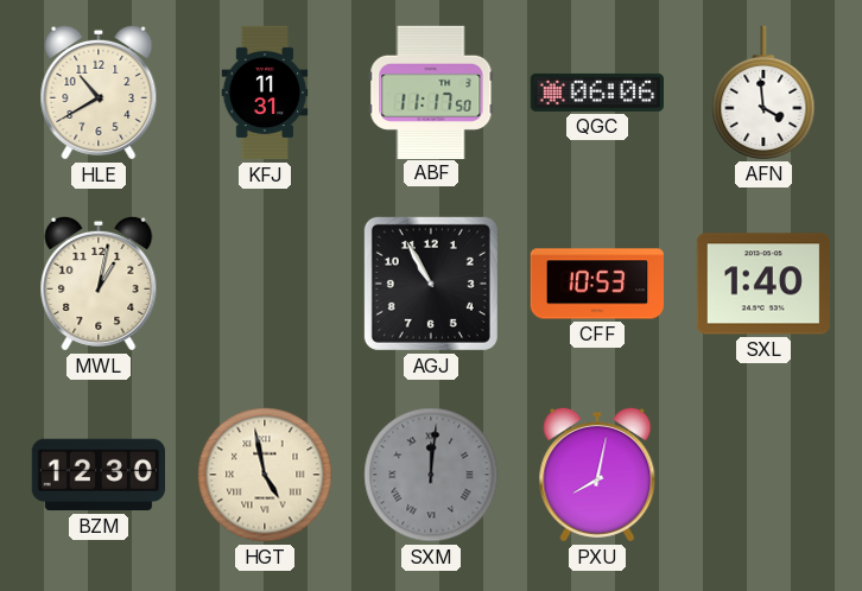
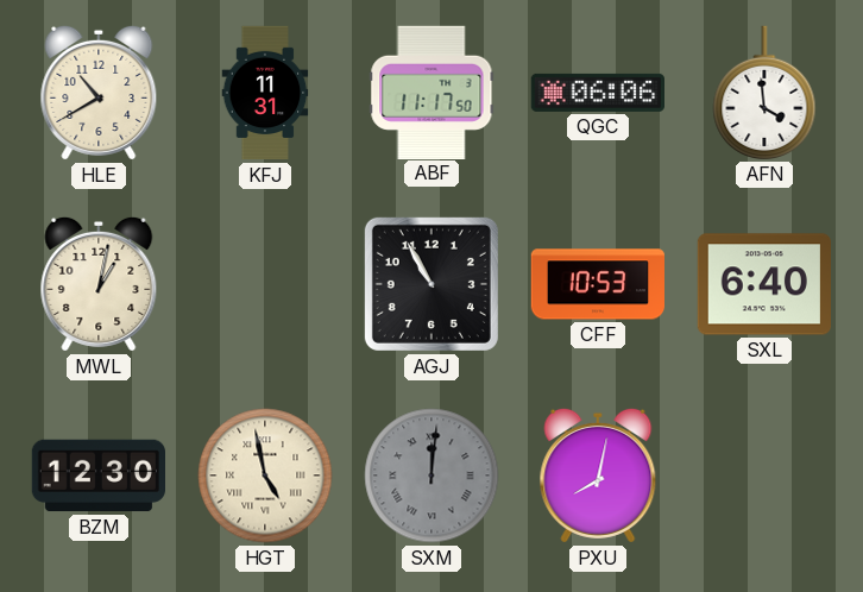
SXL: 1:40 -> 6:40
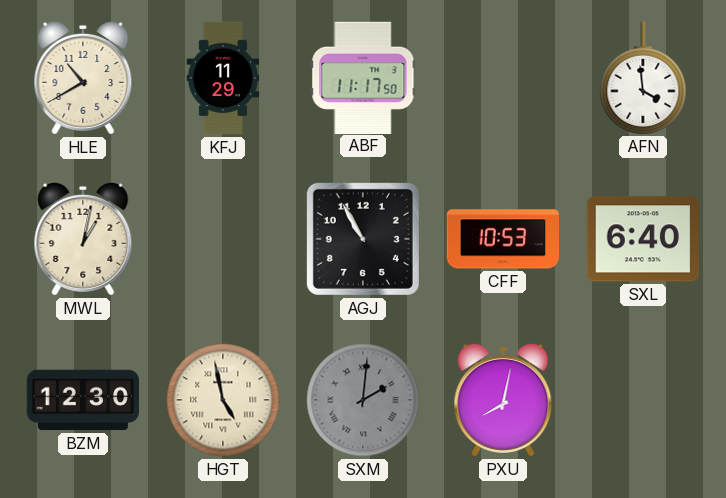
KFJ: 11:31 -> 11:29
QGC: 06:06 -> none
SXM: 12:01 -> 2:01
